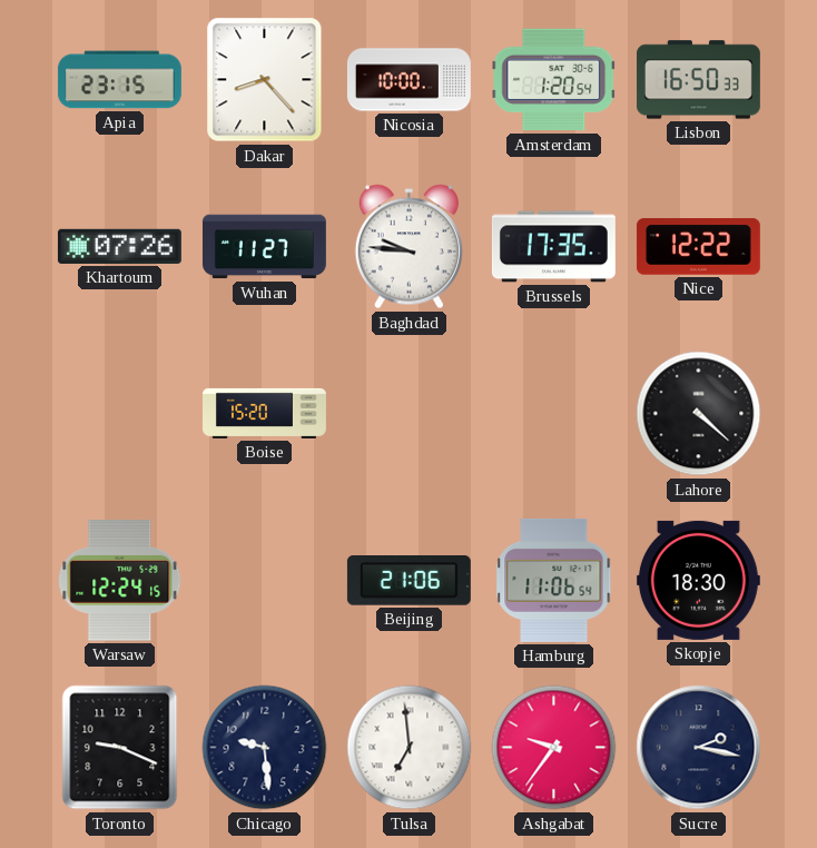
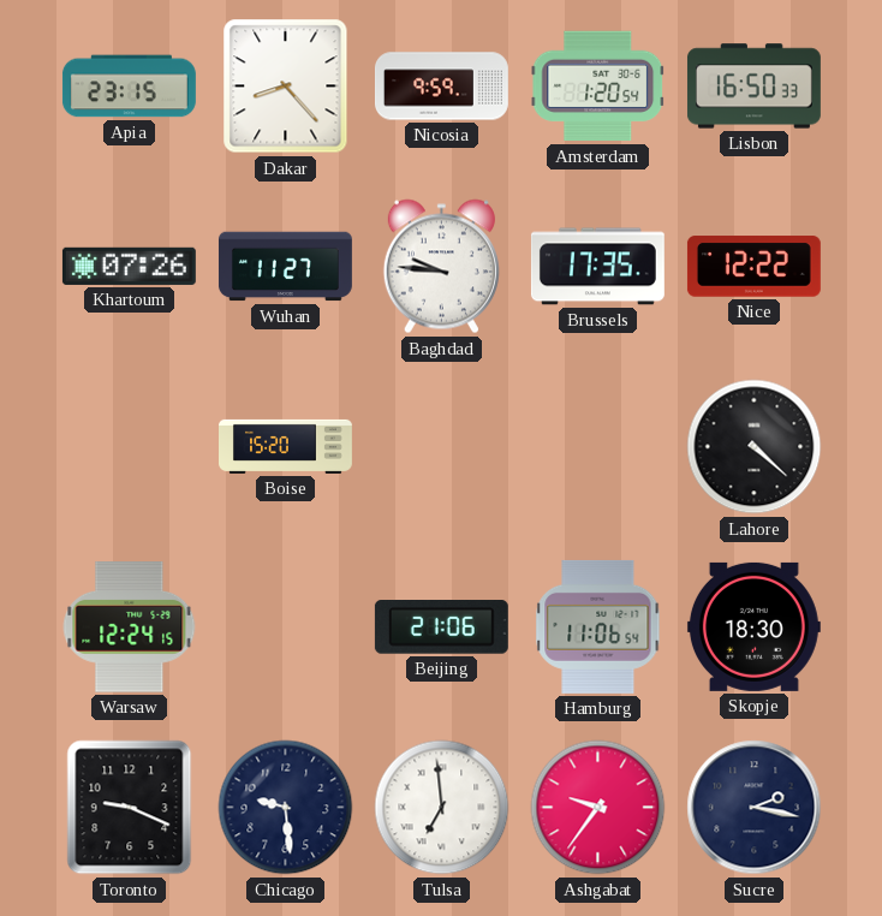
Nicosia: 10:00 -> 9:59
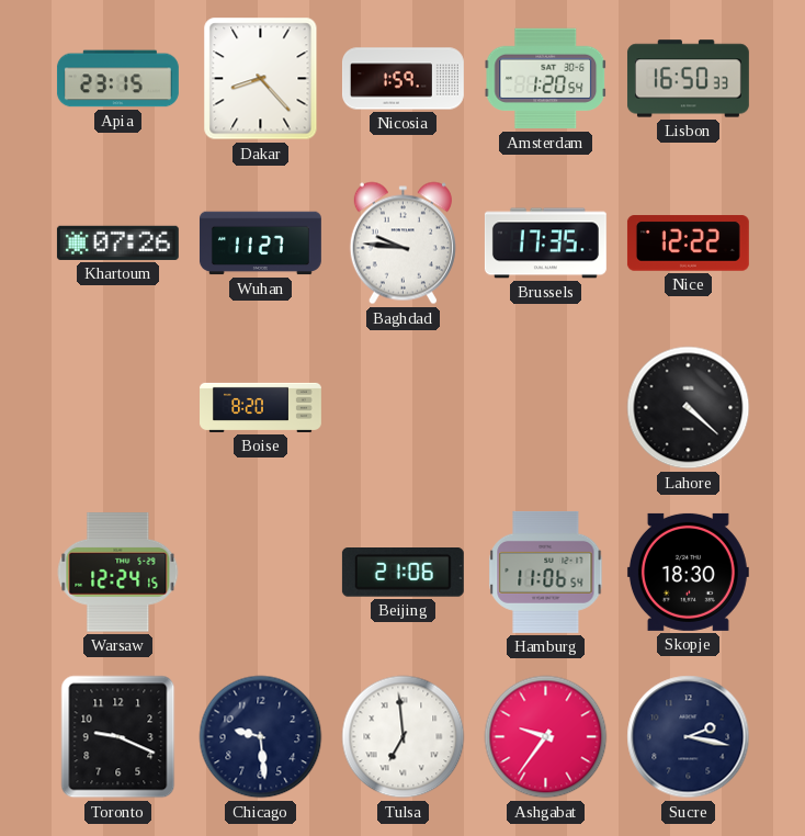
Nicosia: 9:59 -> 1:59
Boise: 15:20 -> 8:20
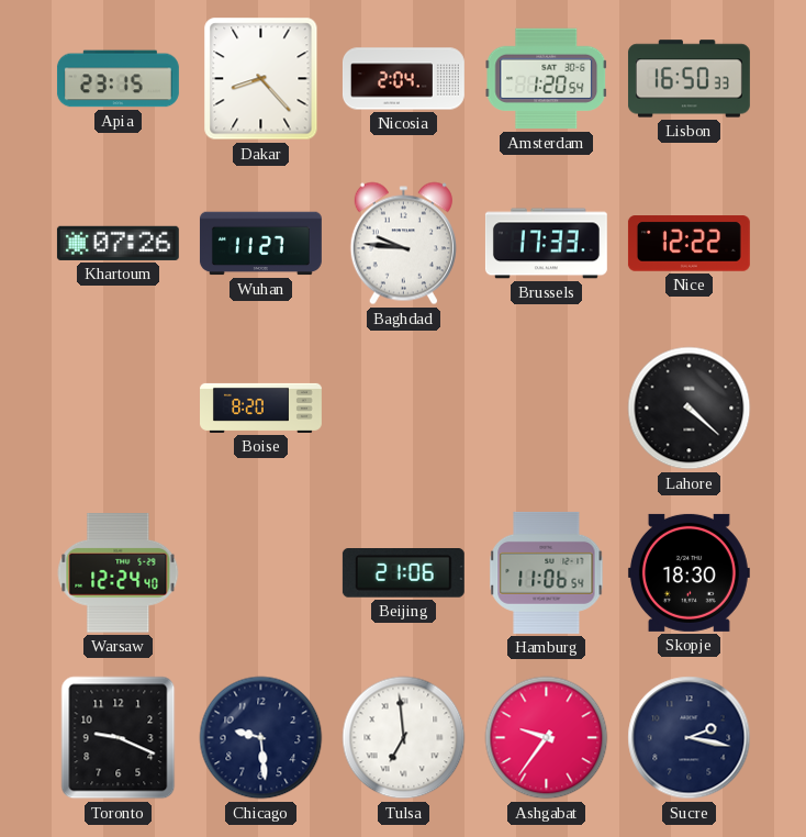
Nicosia: 1:59 -> 2:04
Brussels: 17:35 -> 17:33
Warsaw: 12:24:15 -> 12:24:40
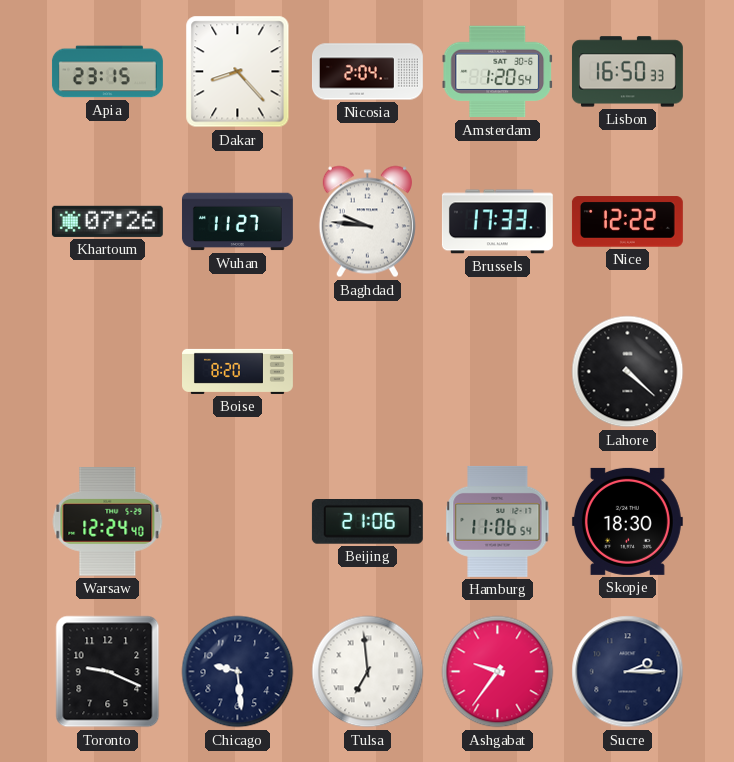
Sucre: 2:17 -> 2:15
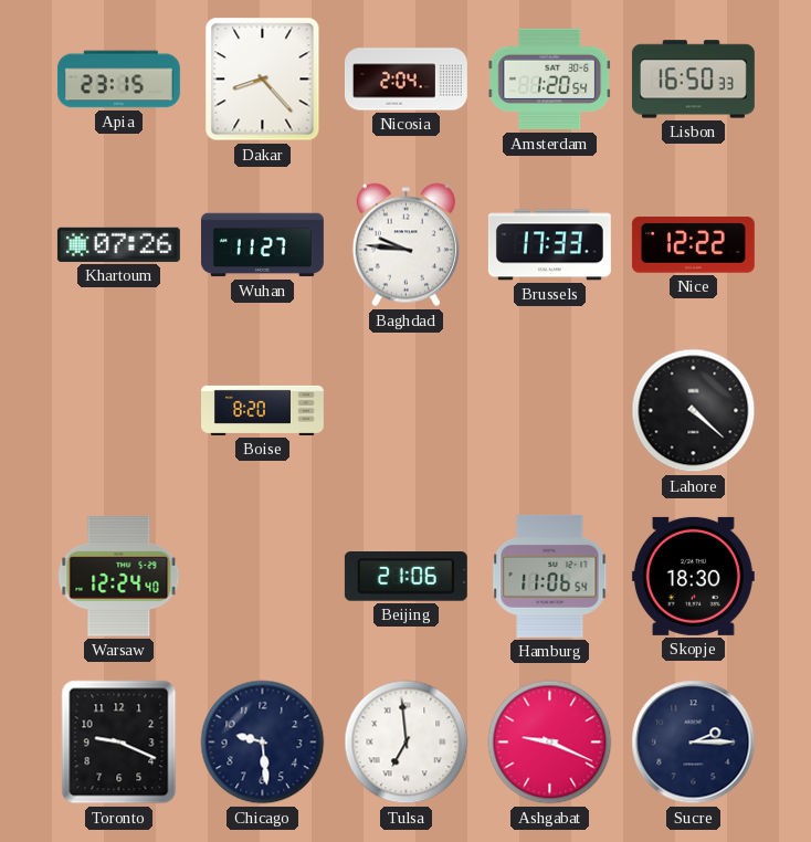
Ashgabat: 9:36 -> 9:19
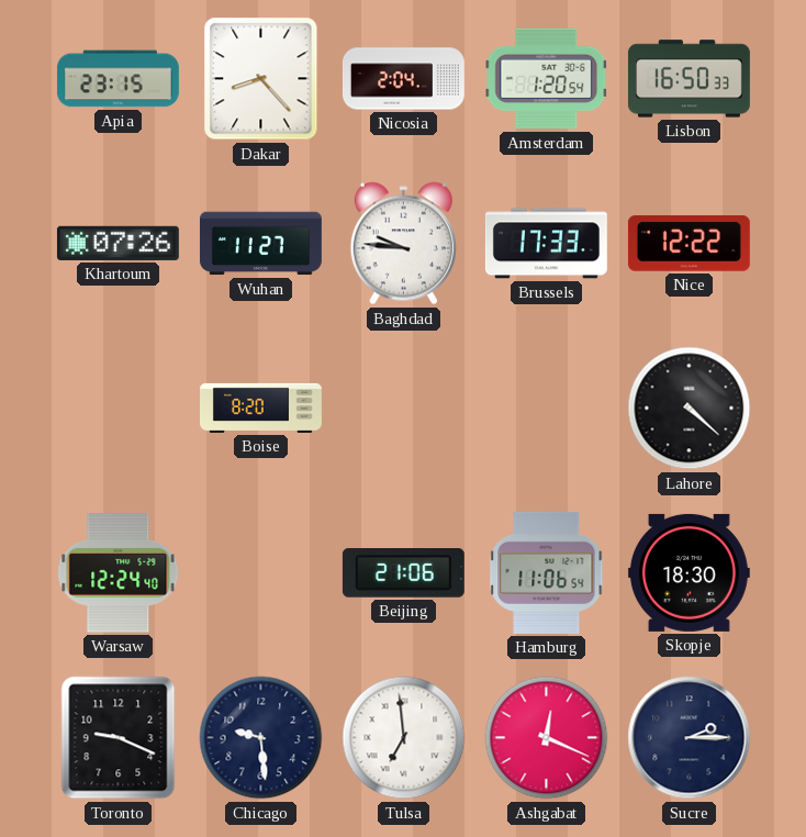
Ashgabat: 9:19 -> 12:19
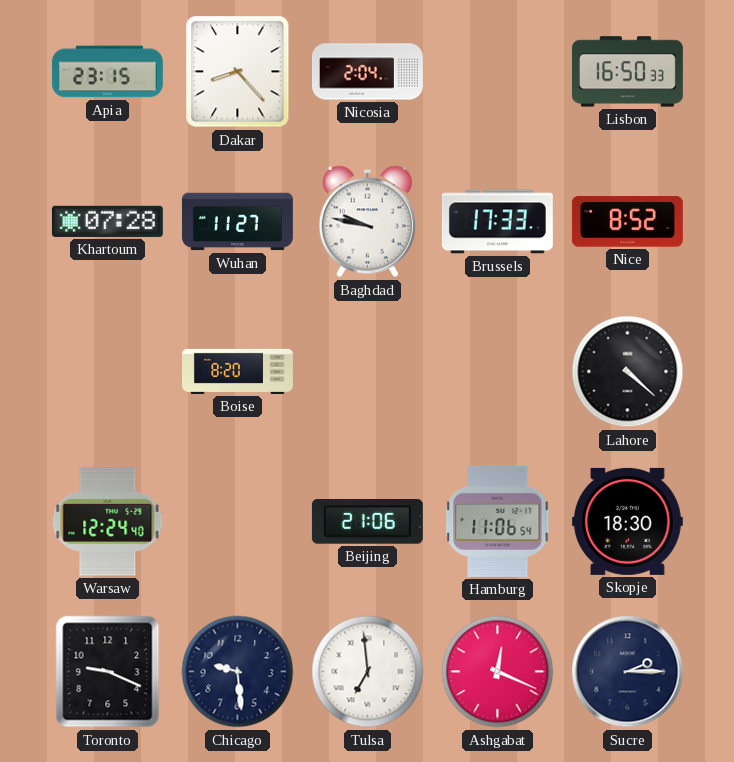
Amsterdam: 1:20 -> none
Khartoum: 07:26 -> 07:28
Baghdad: 9:46 -> 9:47
Nice: 12:22 -> 8:52
